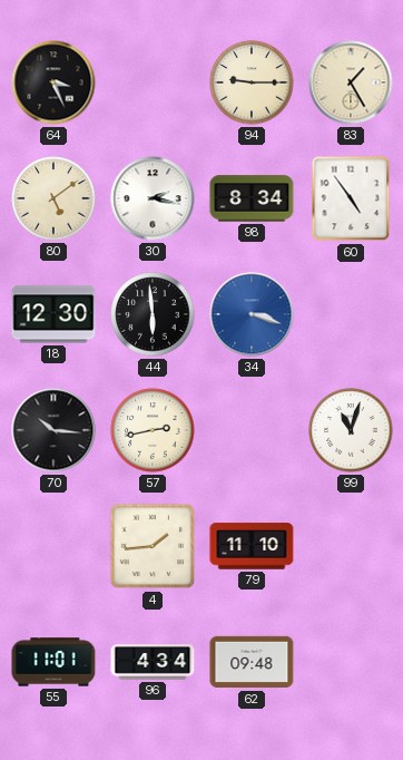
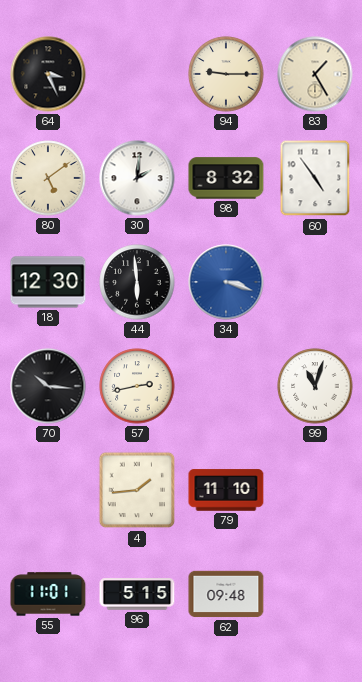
30: 2:17 -> 2:01
98: 8:34 -> 8:32
96: 4:34 -> 5:15
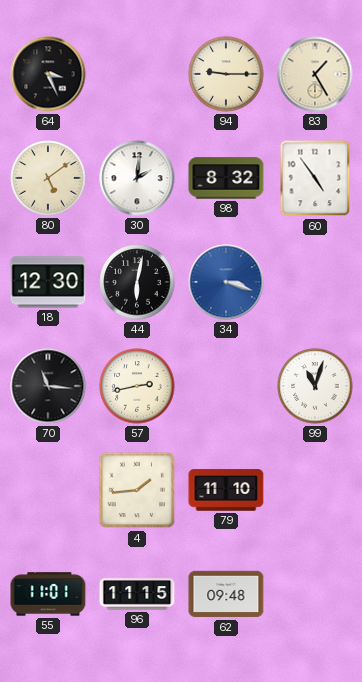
44: 5:59 -> 6:02
70: 10:16 -> 11:16
96: 5:15 -> 11:15
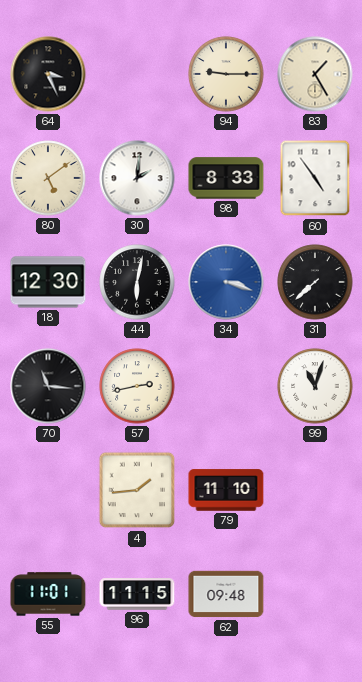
98: 8:32 -> 8:33
31: none -> 7:38
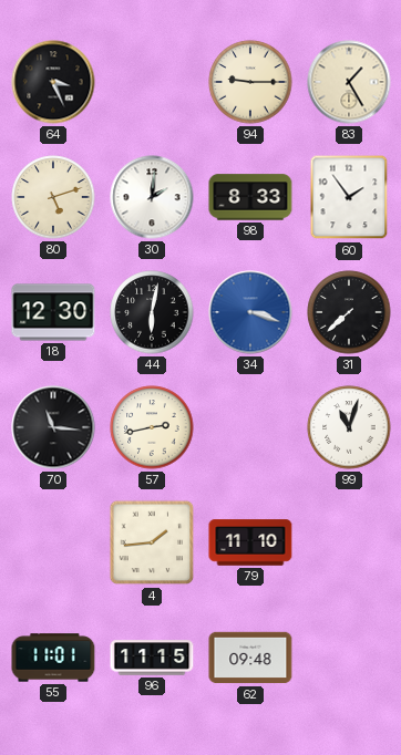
80: 5:09 -> 5:12
60: 4:54 -> 1:54
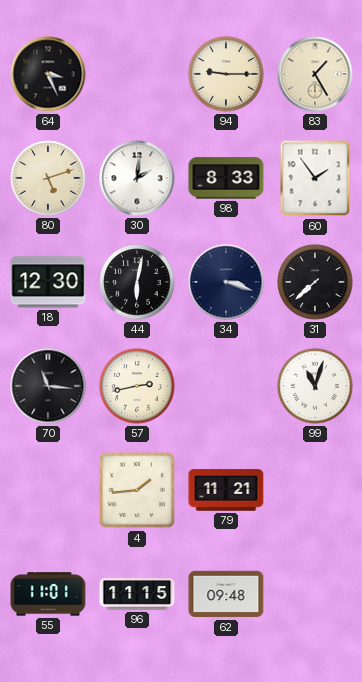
34 dial: blue -> navy
79: 11:10 -> 11:21
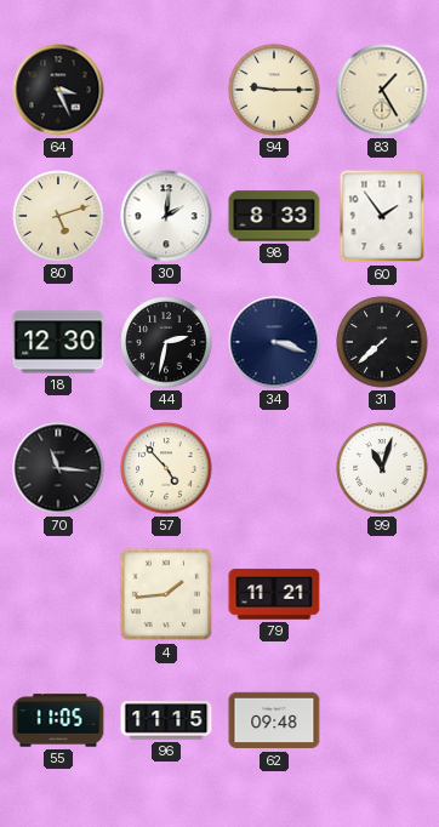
44: 6:02 -> 2:32
57: 2:43 -> 4:53
55: 11:01 -> 11:05
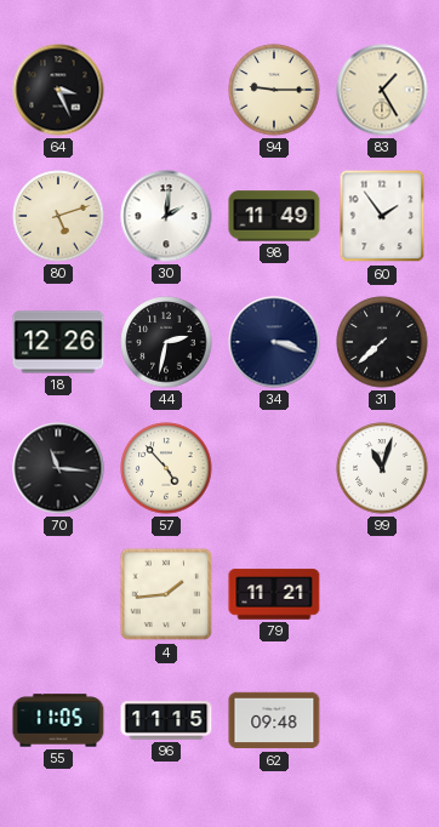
98: 8:33 -> 11:49
18: 12:30 -> 12:26
